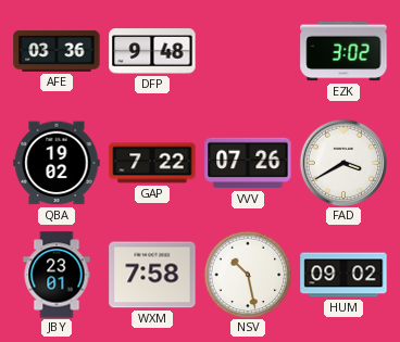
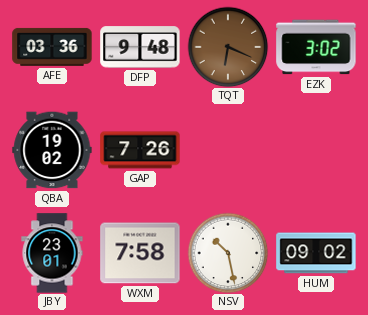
TQT: none -> 6:19
GAP: 7:22 -> 7:26
VVV: 07:26 -> none
FAD: 3:40 -> none
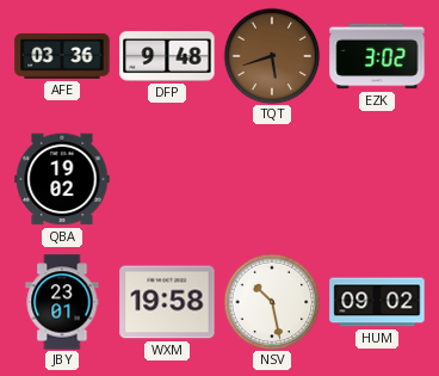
TQT: 6:19 -> 5:42
GAP: 7:26 -> none
WXM: 7:58 -> 19:58
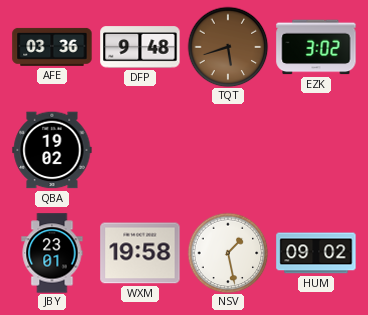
NSV: 10:28 -> 1:28
